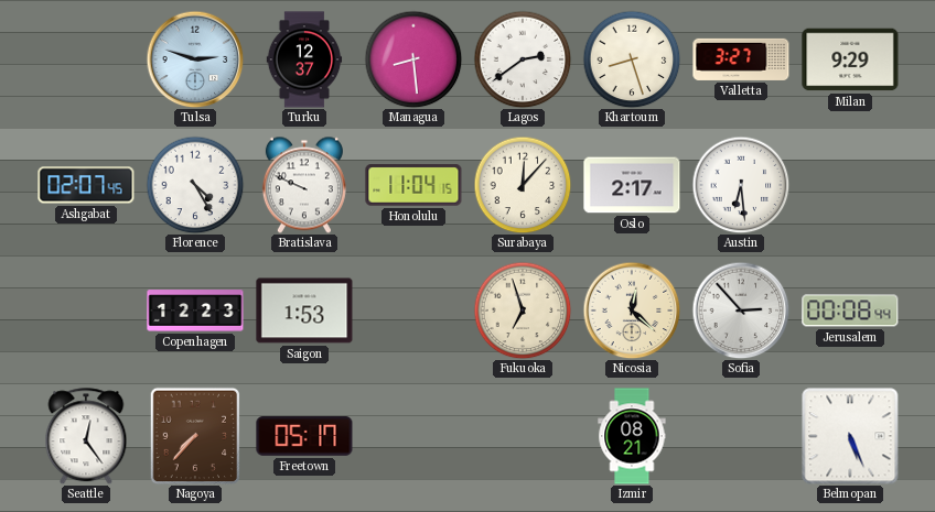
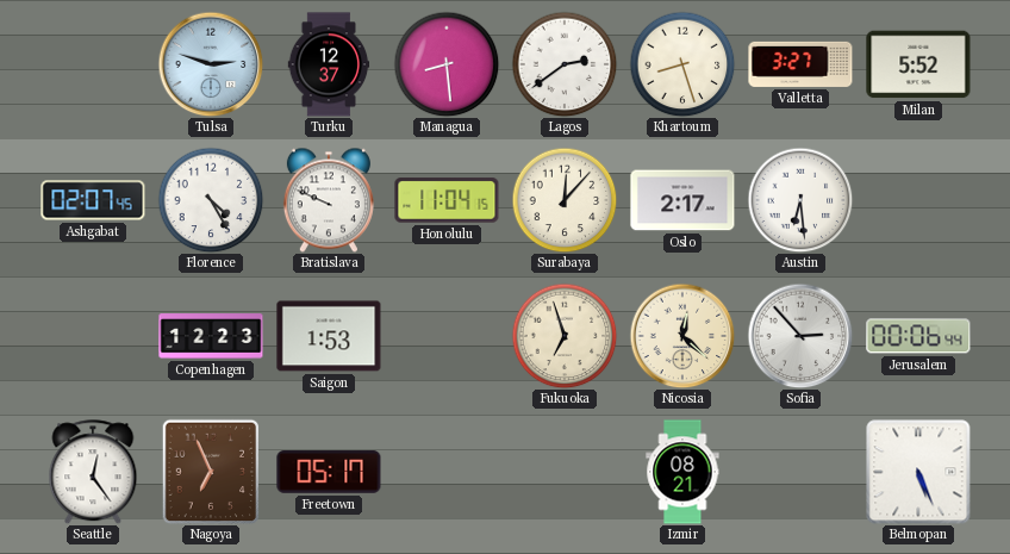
Milan: 9:29 -> 5:52
Jerusalem: 00:08 -> 00:06
Nagoya: 7:37 -> 6:56
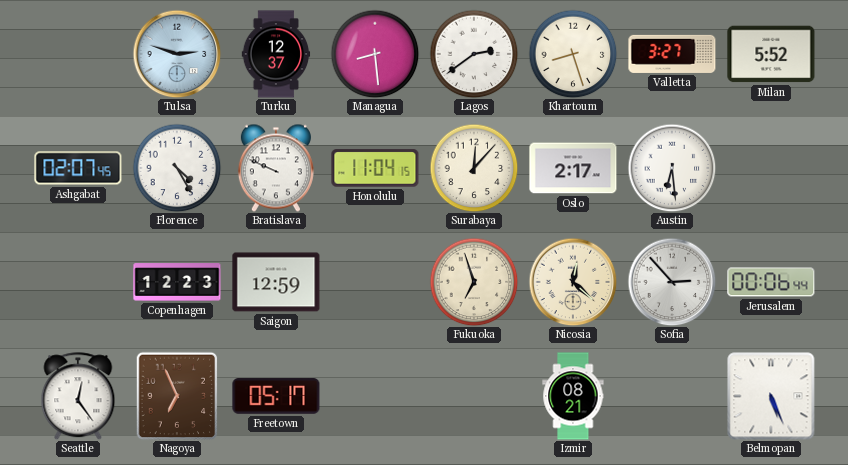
Saigon: 1:53 -> 12:59
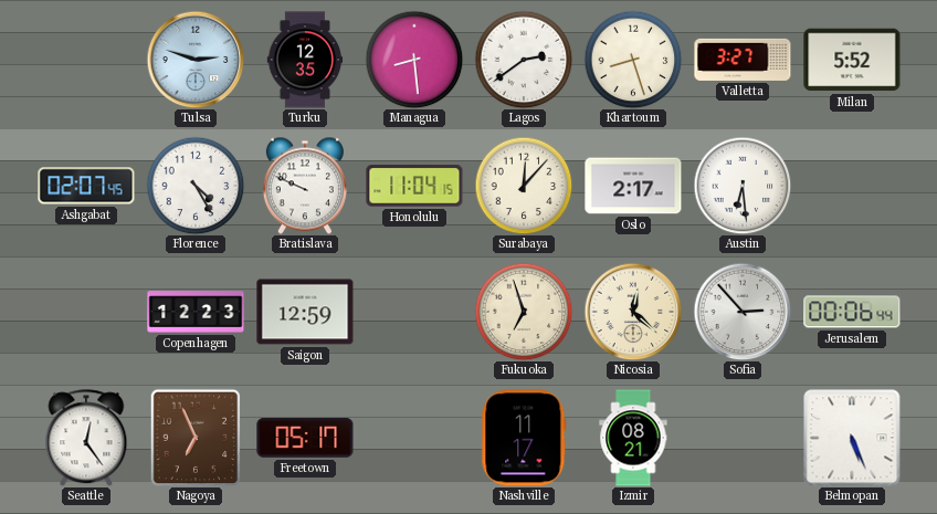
Turku: 12:37 -> 12:35
Nashville: none -> 11:17
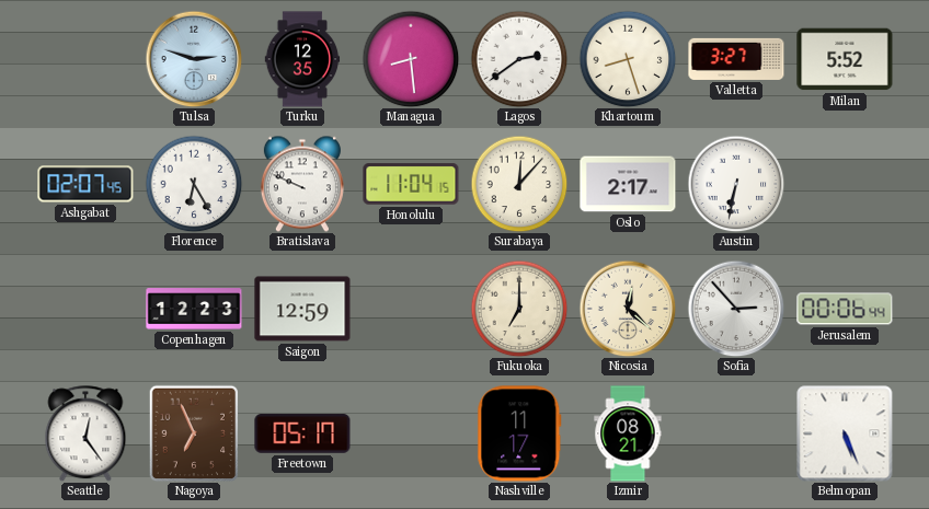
Florence: 4:25 -> 6:25
Austin: 6:29 -> 6:32
Fukuoka: 6:57 -> 7:00
